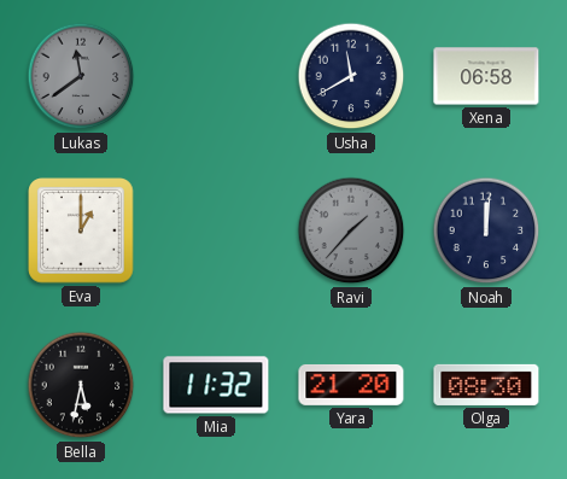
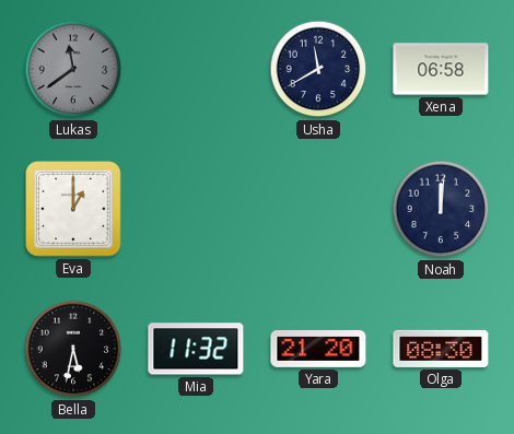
Ravi: 1:37 -> none
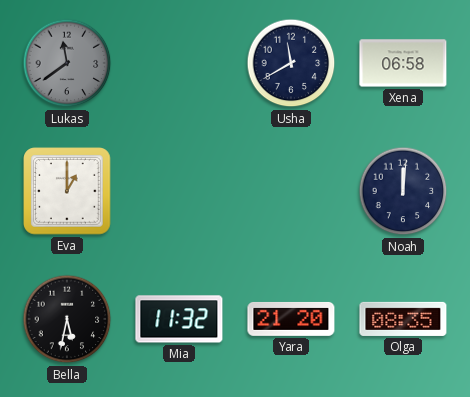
Olga: 08:30 -> 08:35
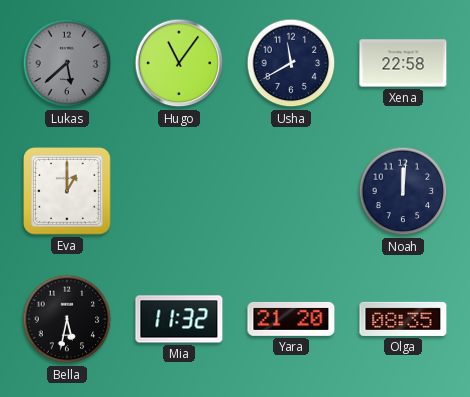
Lukas: 11:39 -> 5:38
Hugo: none -> 11:06
Xena: 06:58 -> 22:58
